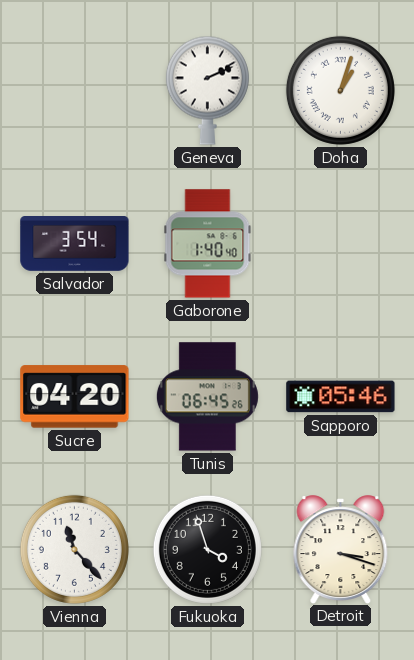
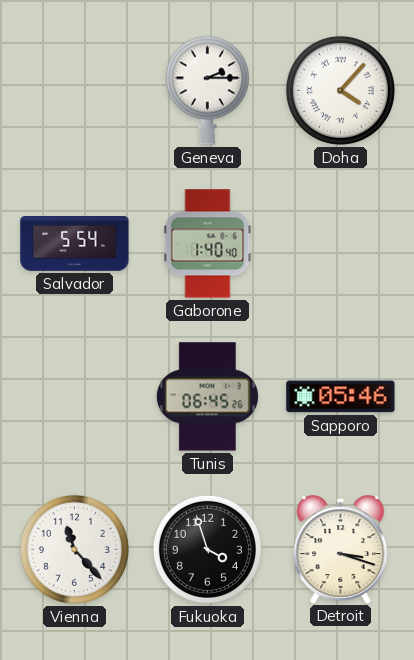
Geneva: 2:11 -> 2:15
Doha: 1:03 -> 4:07
Salvador: 3:54 -> 5:54
Sucre: 04:20 -> none
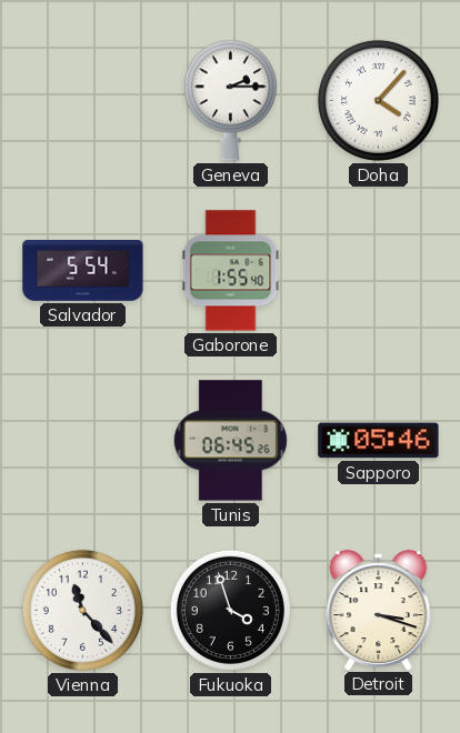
Gaborone: 1:40 -> 1:55
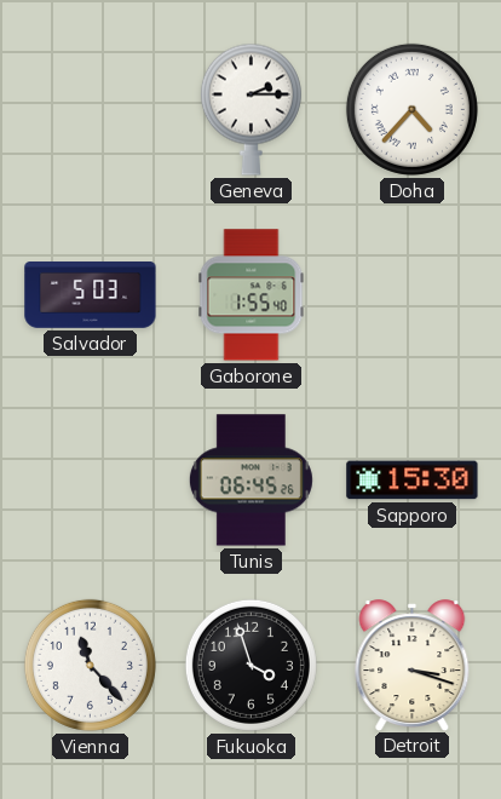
Doha: 4:07 -> 4:37
Salvador: 5:54 -> 5:03
Sapporo: 05:46 -> 15:30
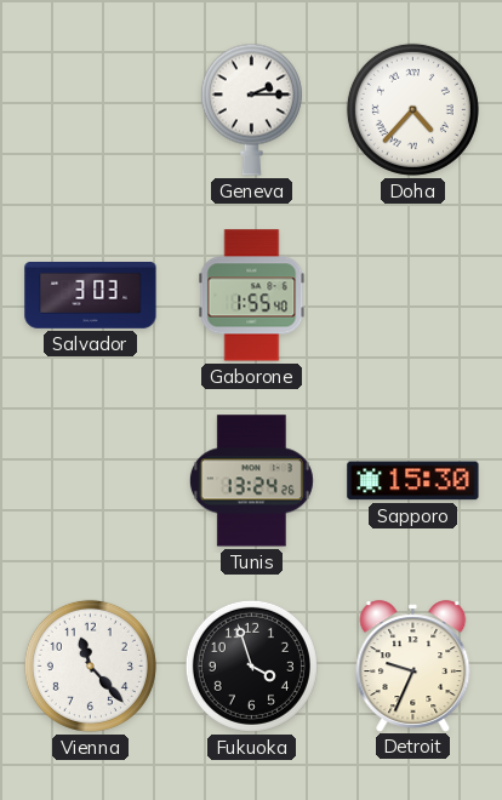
Salvador: 5:03 -> 3:03
Tunis: 06:45 -> 13:24
Detroit: 3:18 -> 9:34
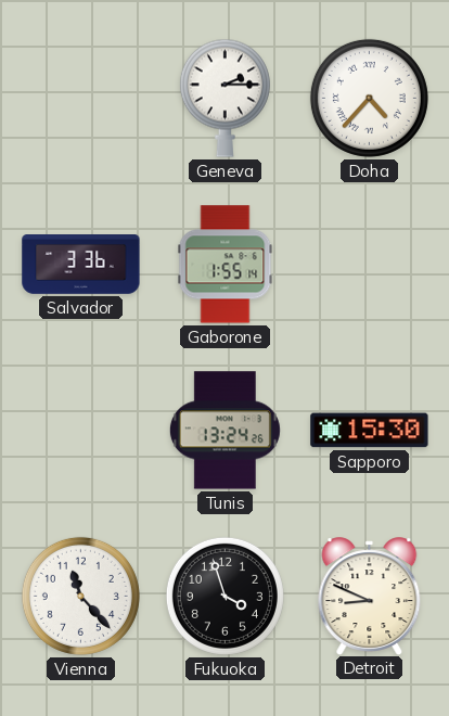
Salvador: 3:03 -> 3:36
Gaborone: 1:55:40 -> 1:55:14
Detroit: 9:34 -> 8:49
